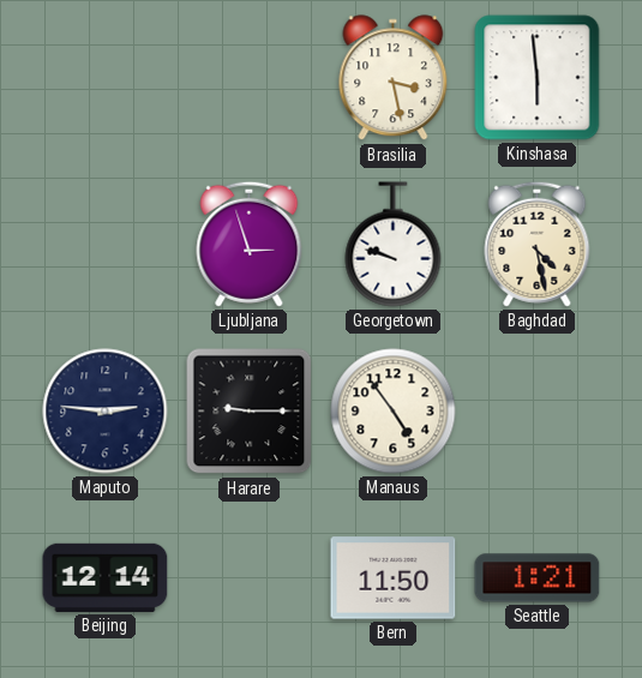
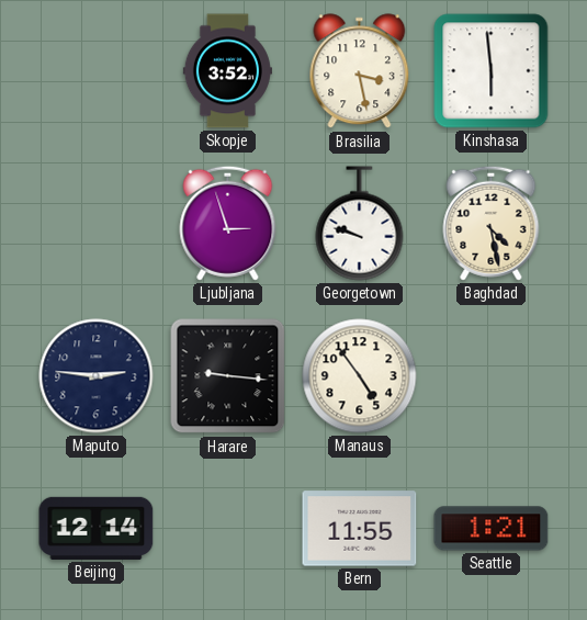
Skopje: none -> 3:52
Harare: 9:15 -> 9:16
Bern: 11:50 -> 11:55
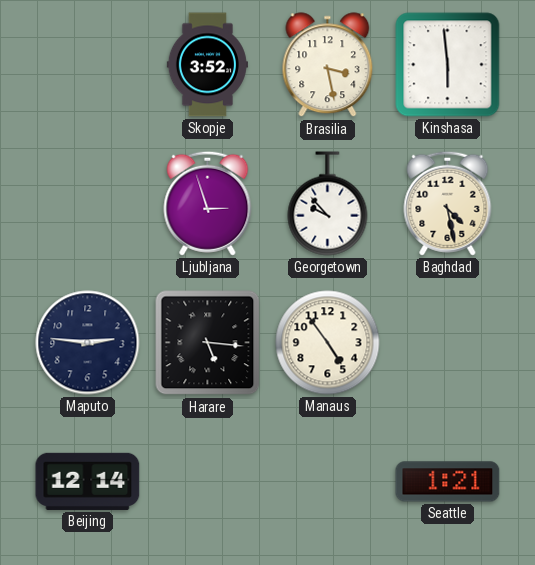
Georgetown: 9:48 -> 9:53
Harare: 9:16 -> 5:16
Bern: 11:55 -> none
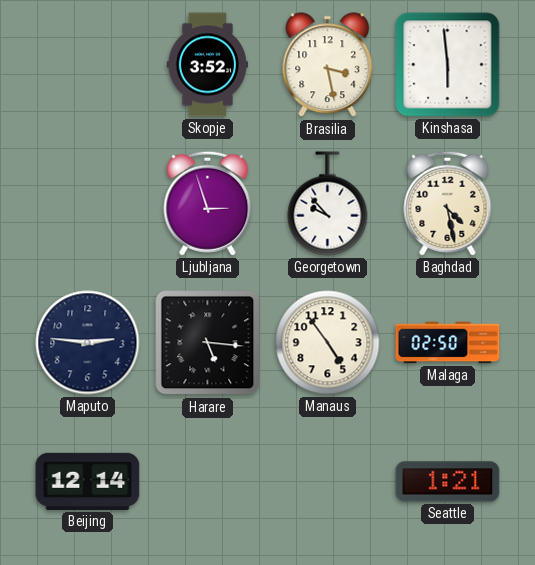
Malaga: none -> 02:50
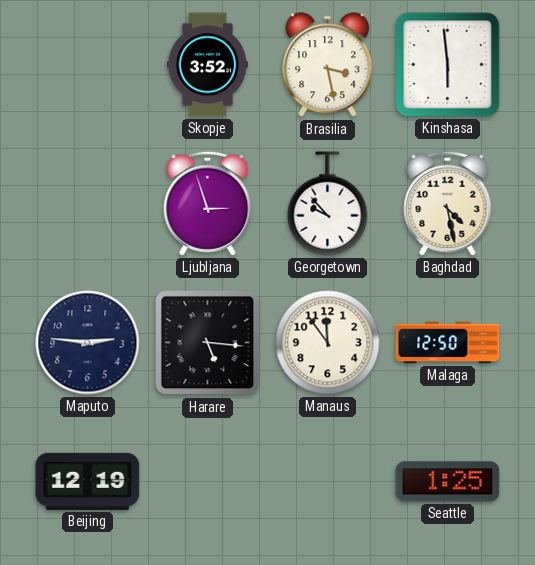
Manaus: 4:54 -> 11:54
Malaga: 02:50 -> 12:50
Beijing: 12:14 -> 12:19
Seattle: 1:21 -> 1:25
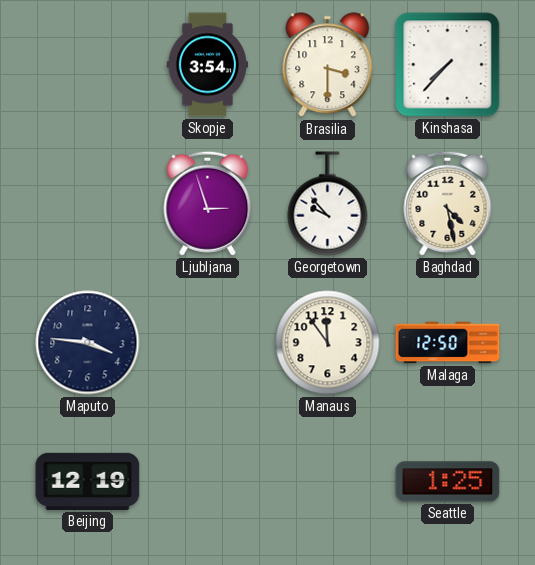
Skopje: 3:52 -> 3:54
Brasilia: 3:28 -> 3:30
Kinshasa: 5:59 -> 7:37
Maputo: 2:46 -> 3:46
Harare: 5:16 -> none
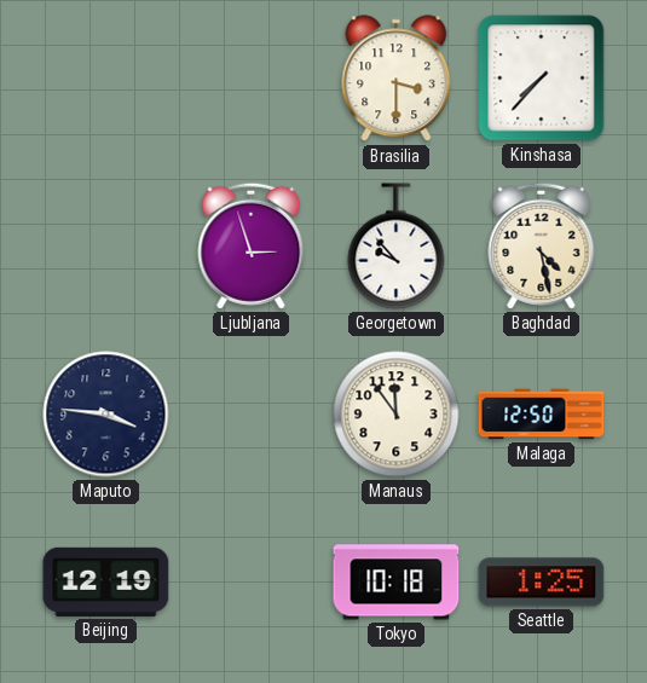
Skopje: 3:54 -> none
Tokyo: none -> 10:18
